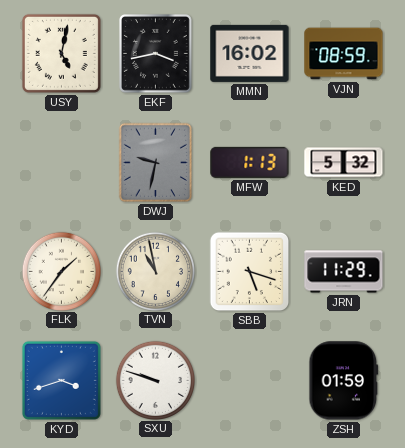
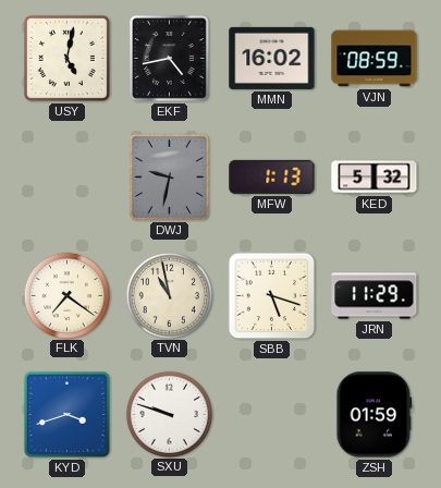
EKF: 3:43 -> 4:43
FLK: 1:36 -> 7:21
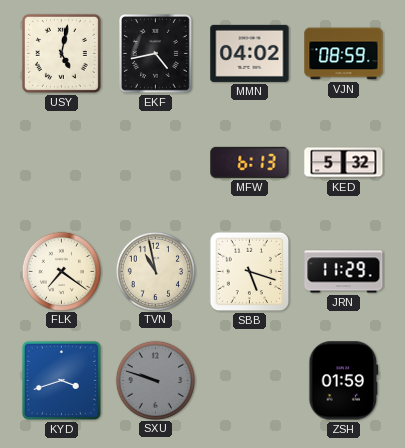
MMN: 16:02 -> 04:02
DWJ: 9:32 -> none
MFW: 1:13 -> 6:13
SXU dial: white -> grey
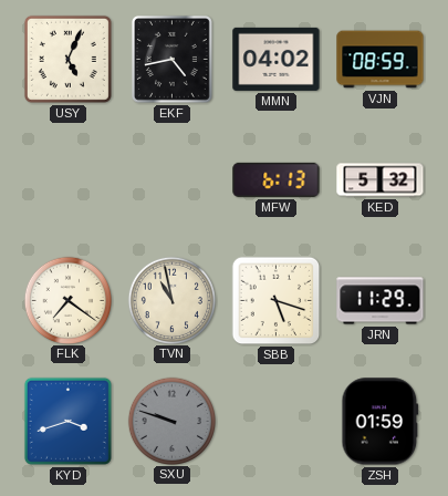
USY: 5:02 -> 5:04
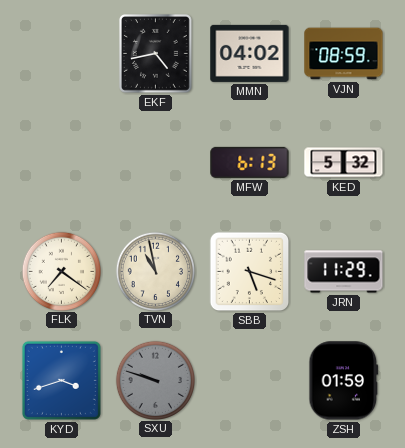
USY: 5:04 -> none
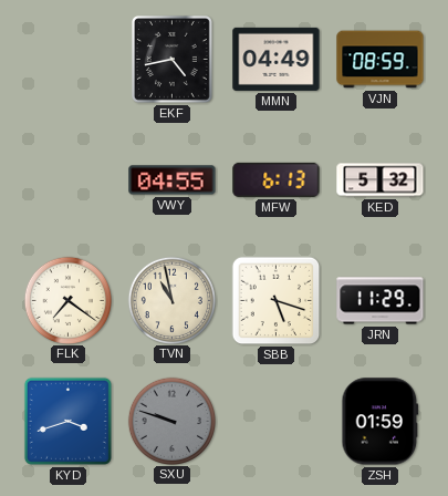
MMN: 04:02 -> 04:49
VWY: none -> 04:55
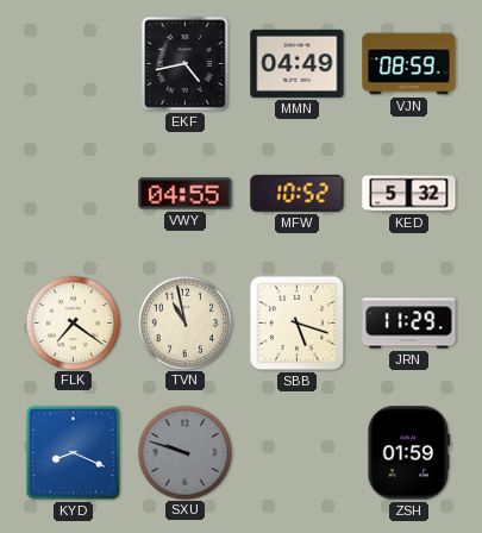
MFW: 6:13 -> 10:52
KYD: 3:42 -> 8:19
